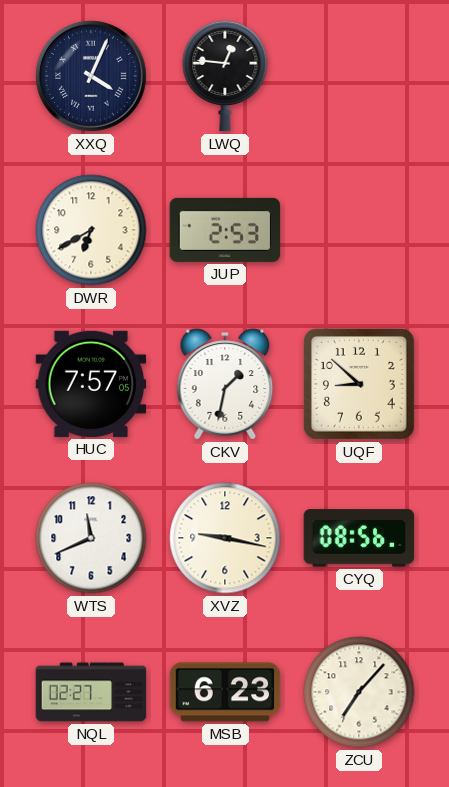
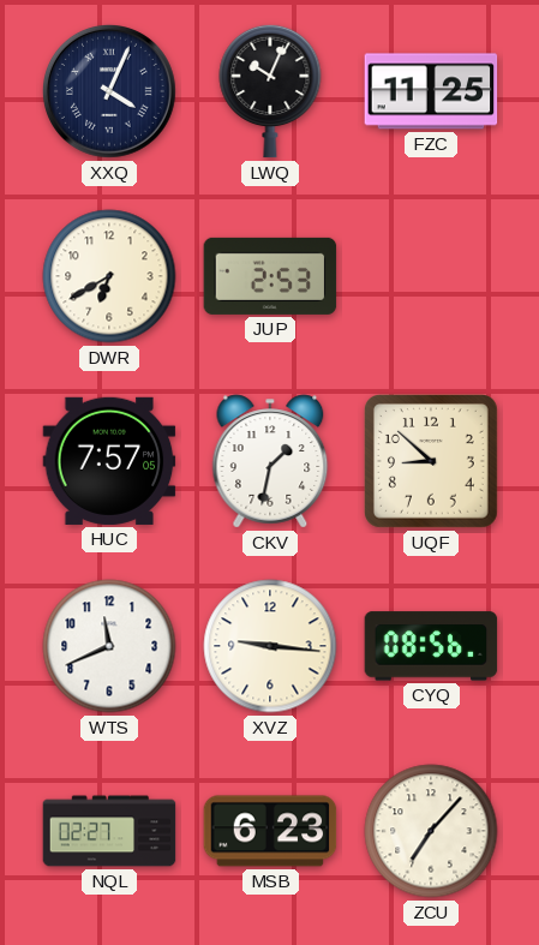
LWQ: 12:46 -> 10:04
FZC: none -> 11:25
XVZ: 9:17 -> 9:16
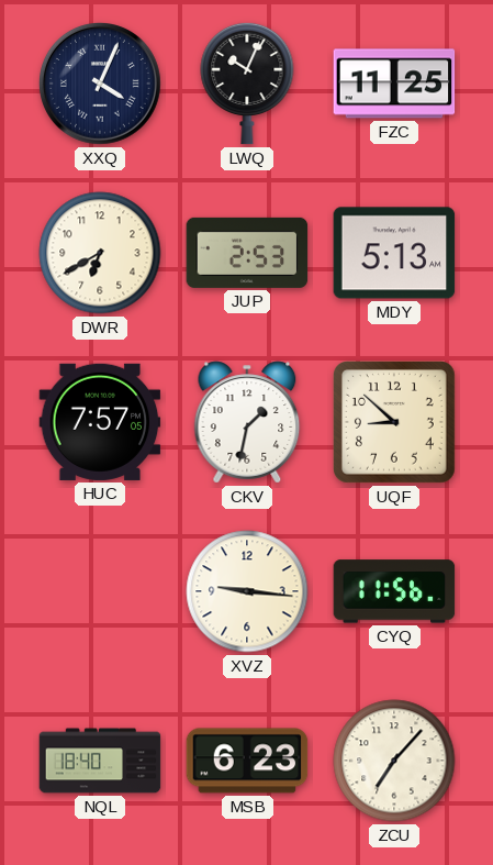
MDY: none -> 5:13
WTS: 11:41 -> none
CYQ: 08:56 -> 11:56
NQL: 02:27 -> 18:40
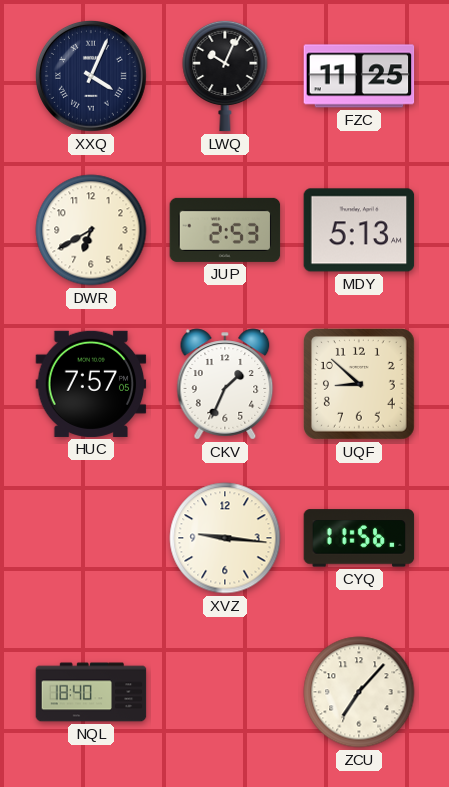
CKV: 1:32 -> 1:34
MSB: 6:23 -> none
